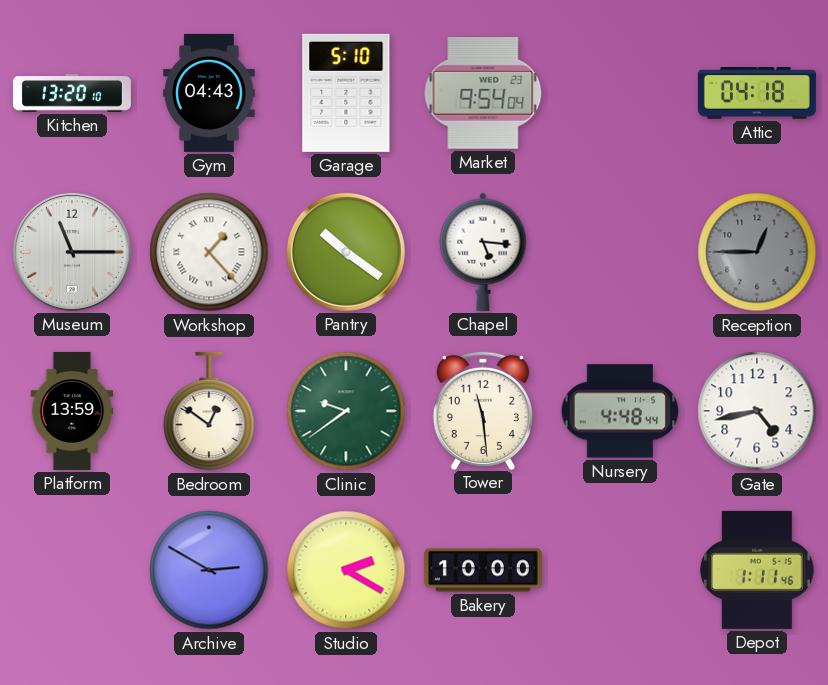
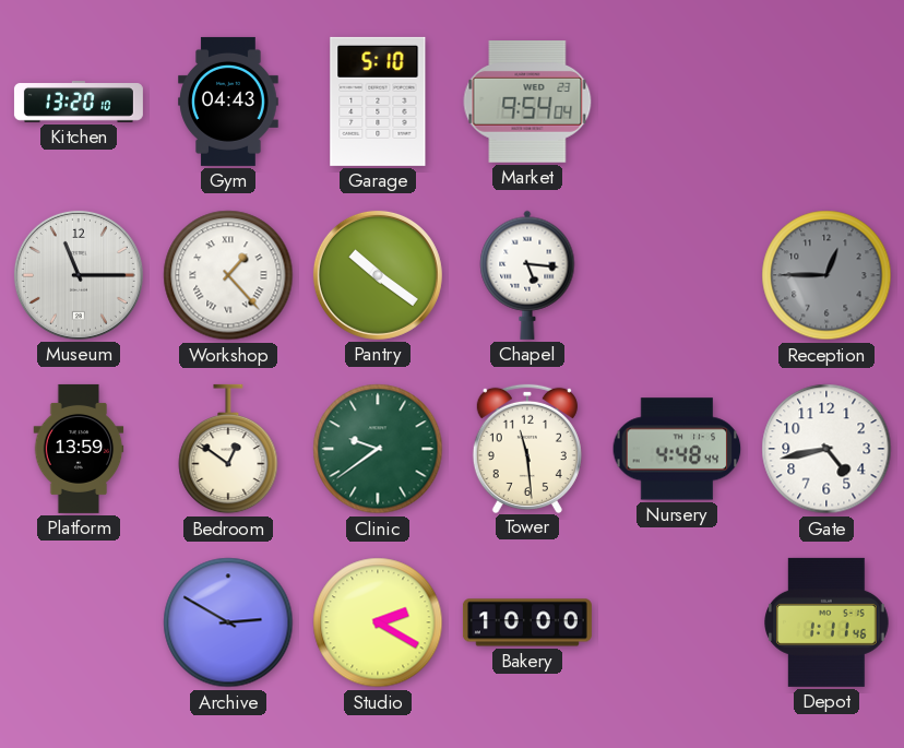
Attic: 04:18 -> none
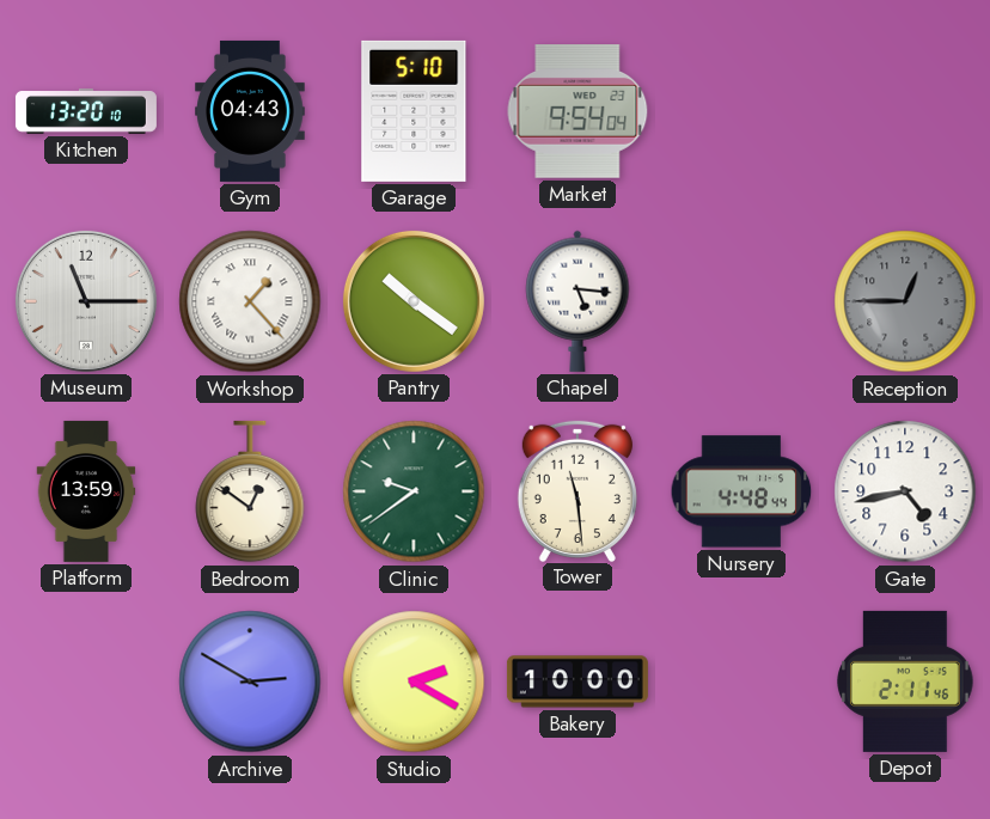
Depot: 1:11 -> 2:11
